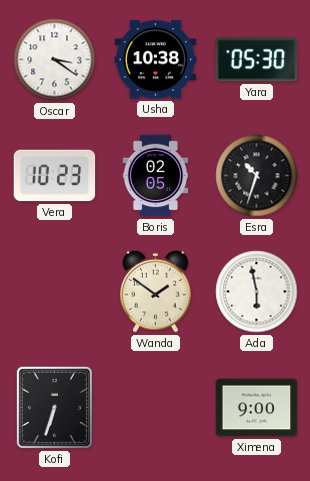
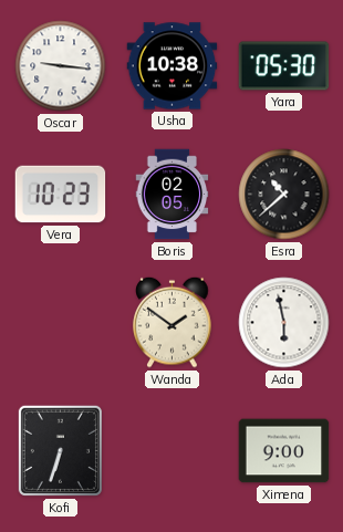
Oscar: 3:21 -> 9:16
Esra: 10:33 -> 10:38
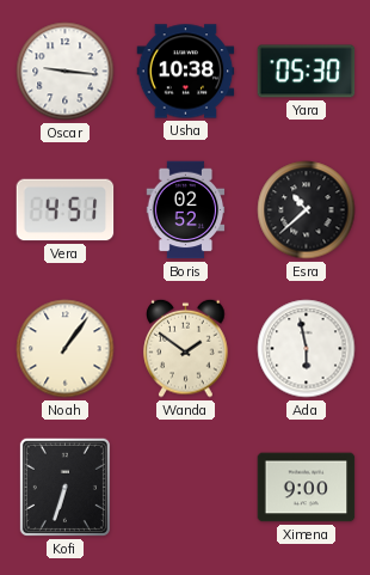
Vera: 10:23 -> 4:51
Boris: 02:05 -> 02:52
Noah: none -> 1:06
